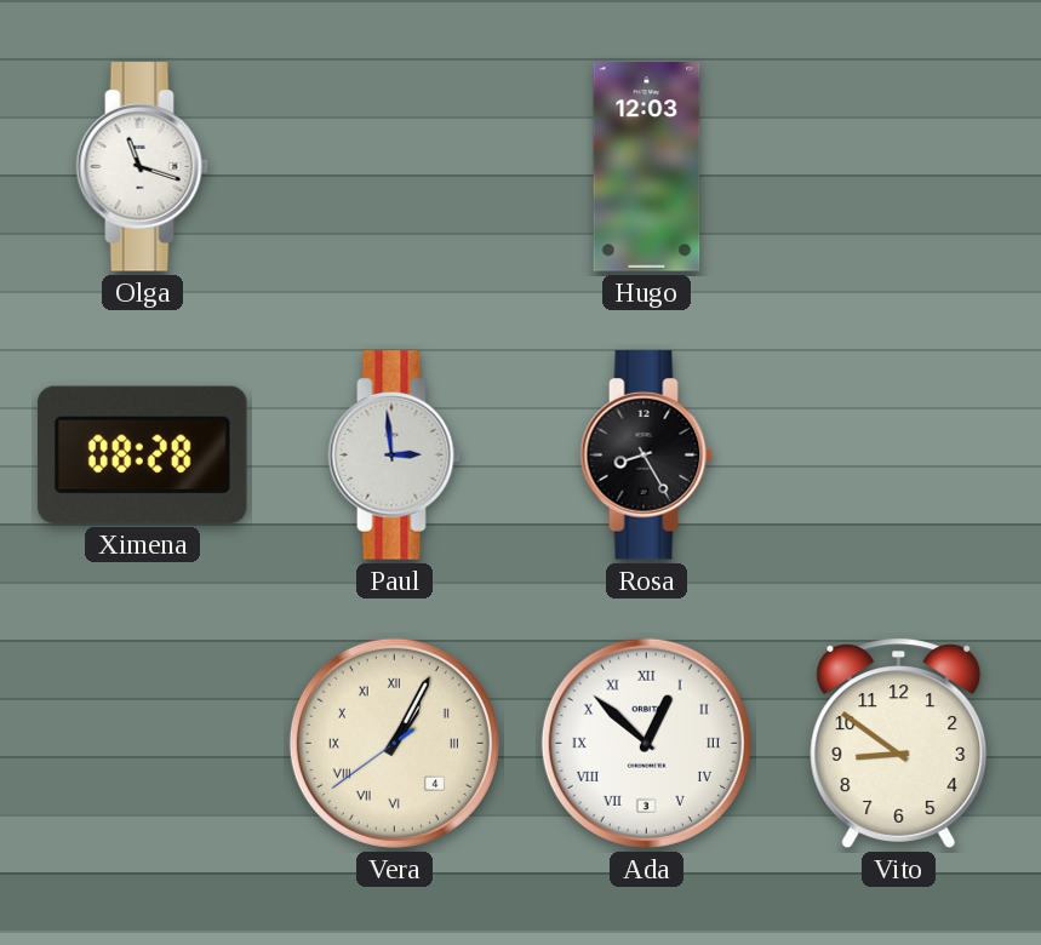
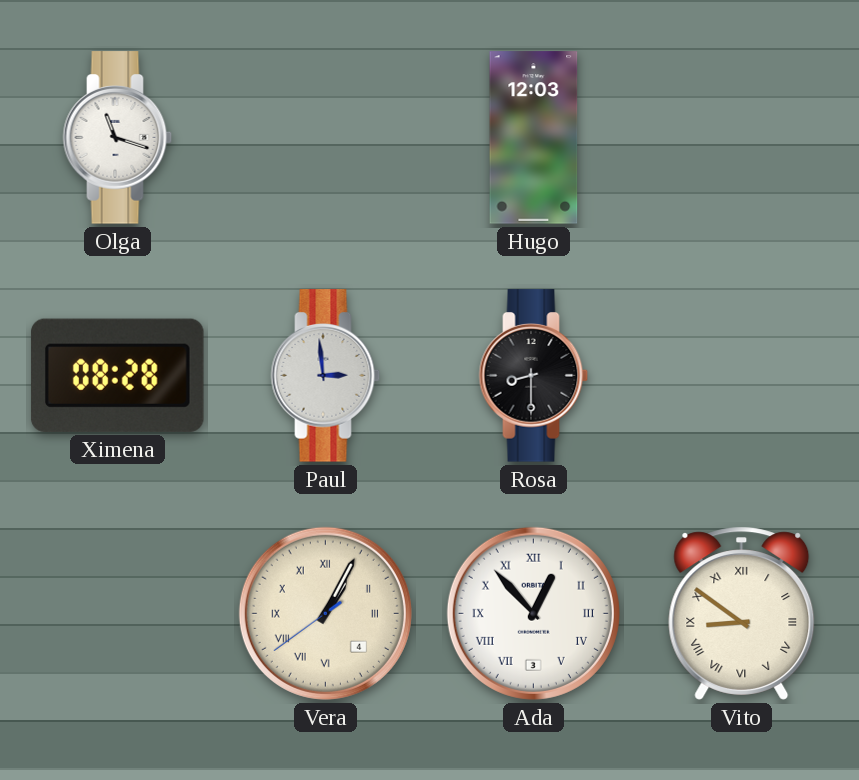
Rosa: 8:25 -> 8:30
Ada: 12:52 -> 12:53
Vito numerals: Arabic -> Roman
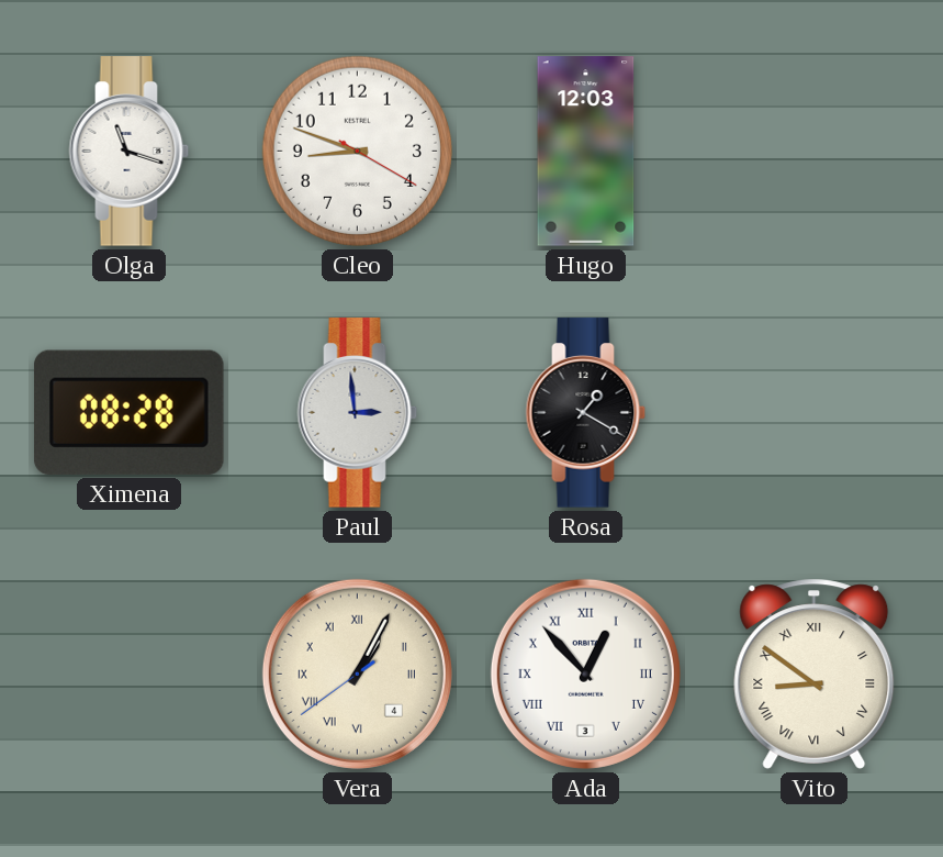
Cleo: none -> 8:48
Rosa: 8:30 -> 1:20
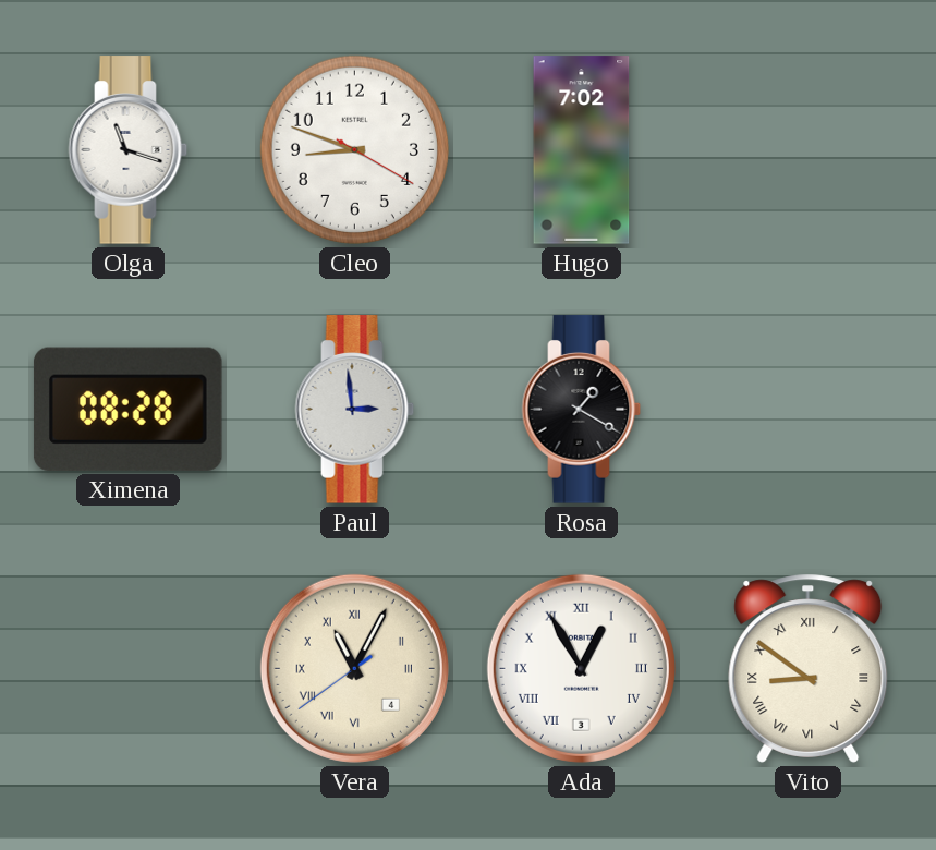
Hugo: 12:03 -> 7:02
Vera: 1:04 -> 11:04
Ada: 12:53 -> 12:55
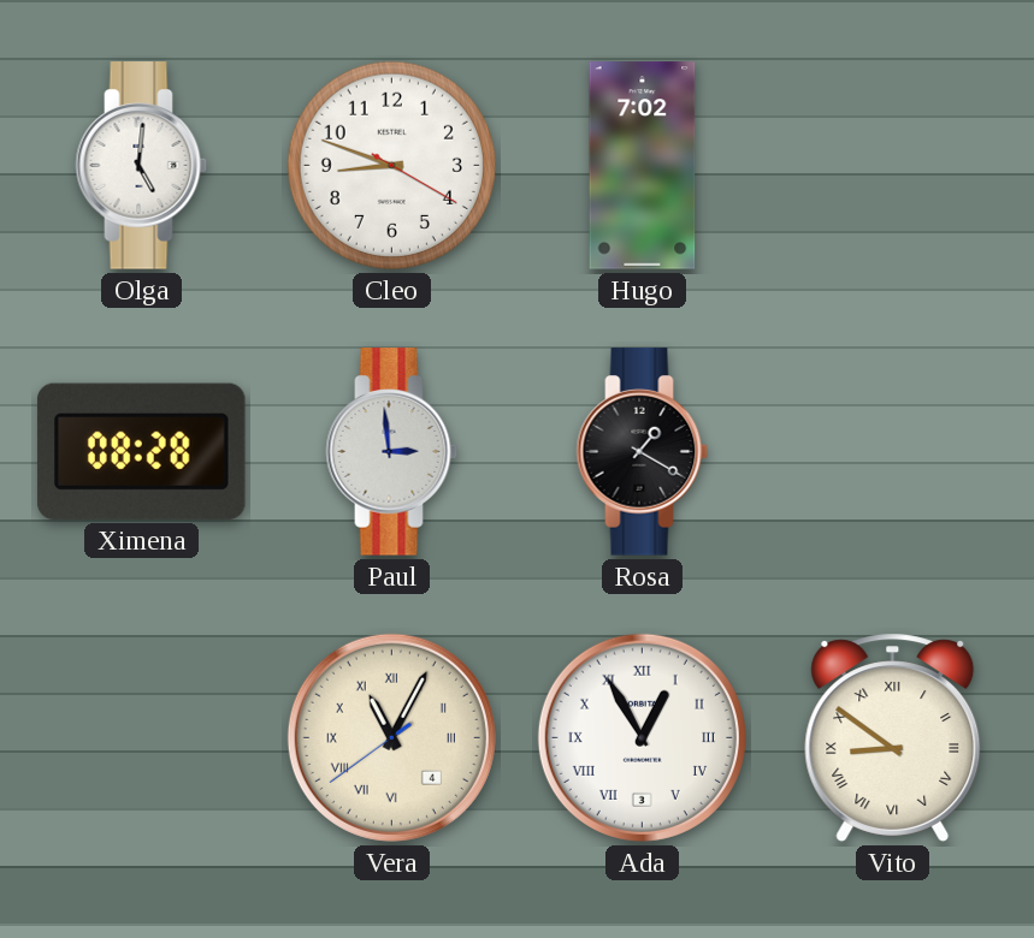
Olga: 11:18 -> 5:01
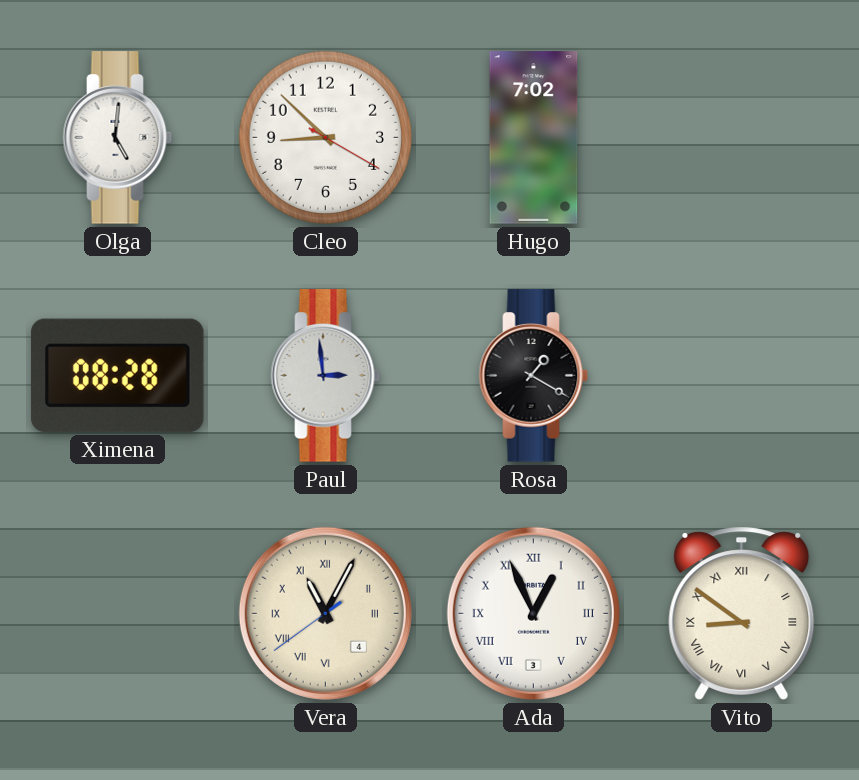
Cleo: 8:48 -> 8:52
Ada: 12:55 -> 12:56
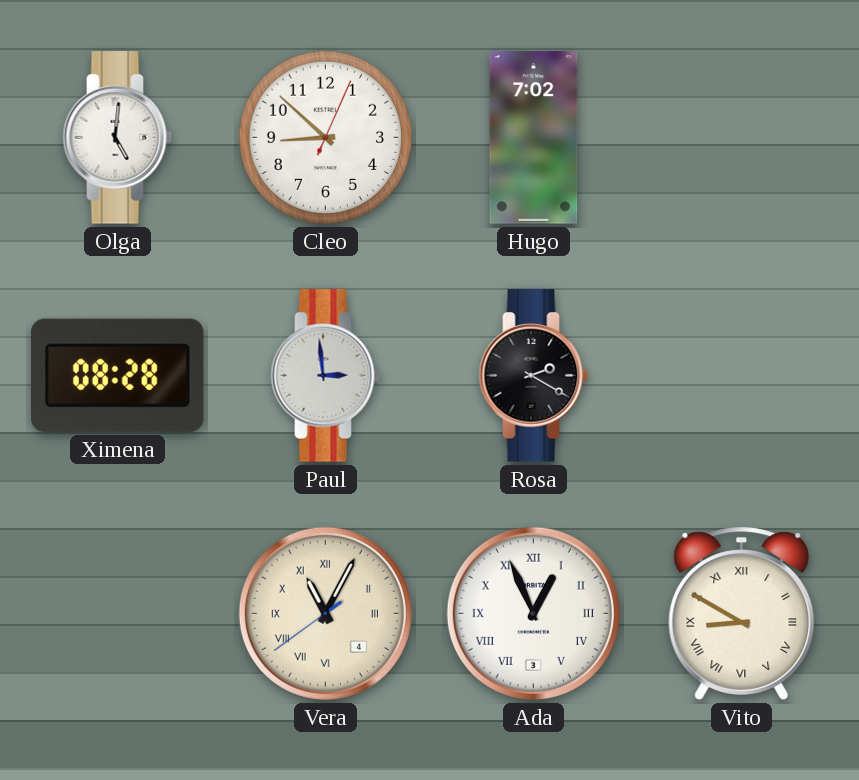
Cleo: 8:52:20 -> 8:52:04
Rosa: 1:20 -> 2:20
Vito: 8:51 -> 8:50
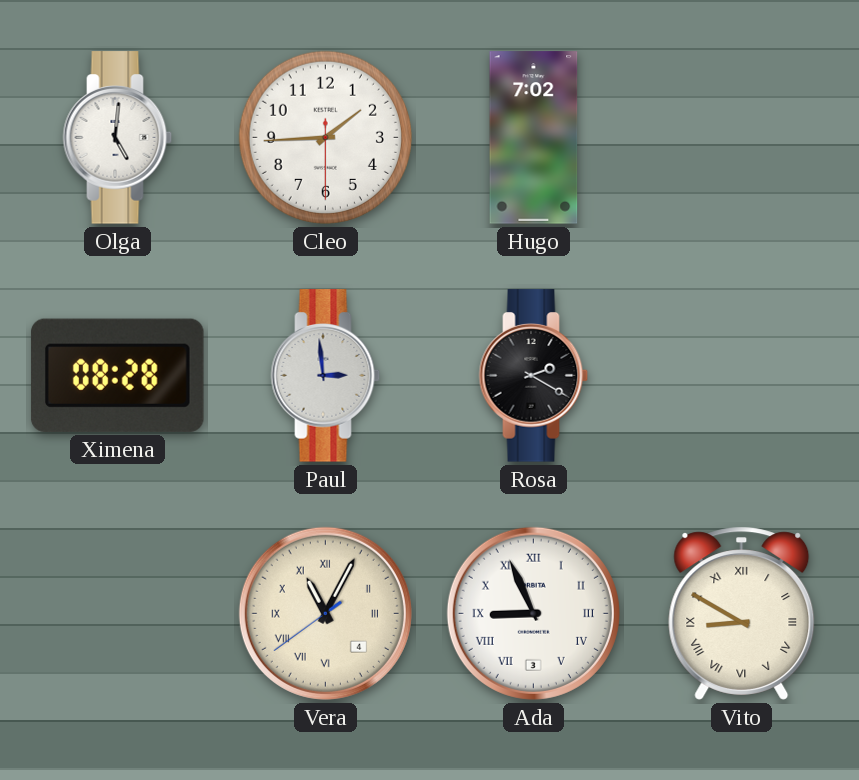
Cleo: 8:52 -> 1:44
Ada: 12:56 -> 8:56
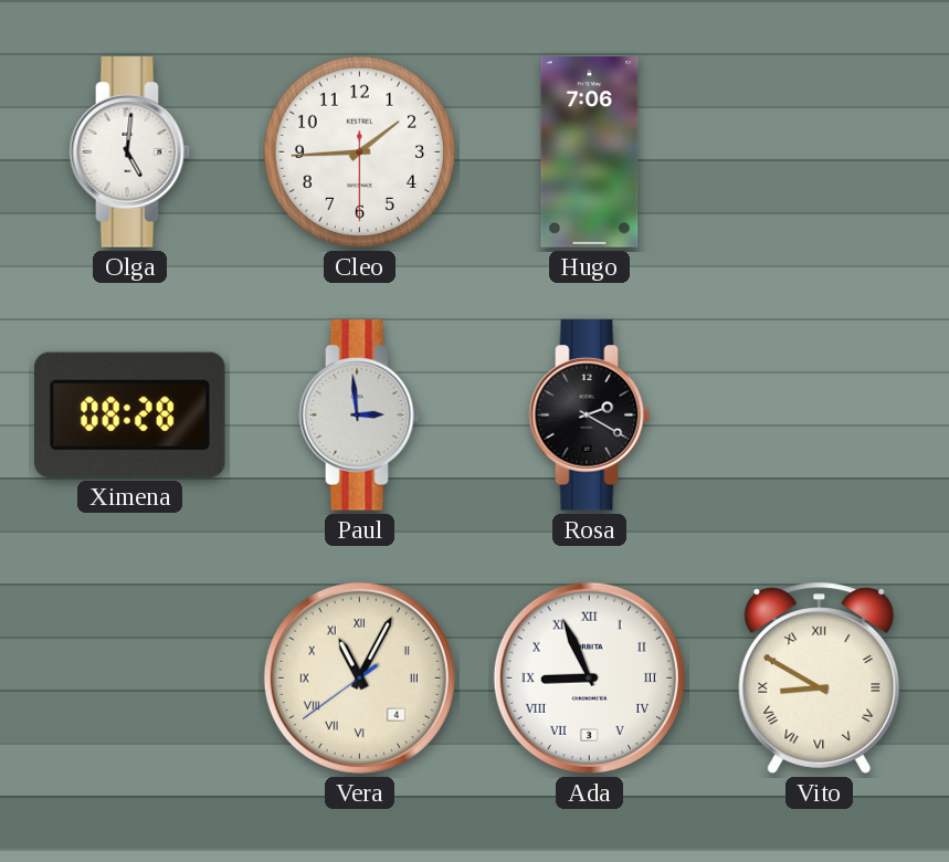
Hugo: 7:02 -> 7:06
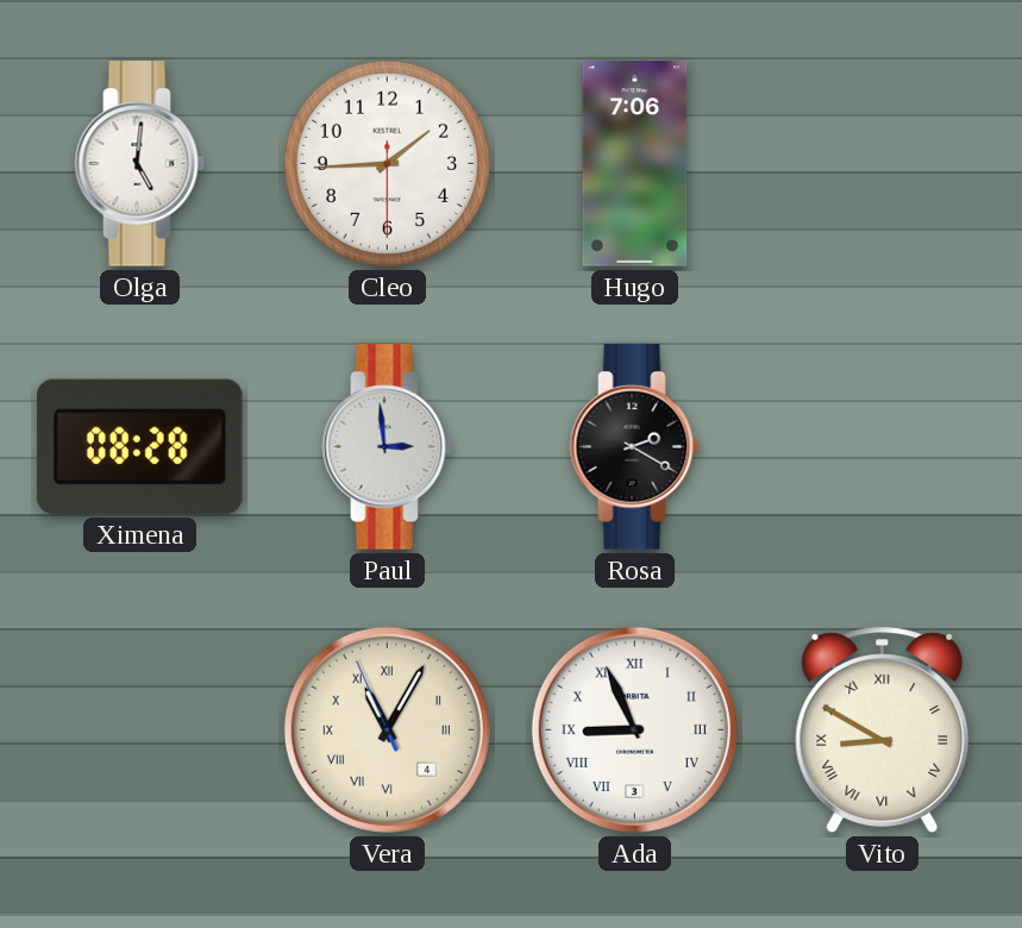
Vera: 11:04:39 -> 11:04:56
